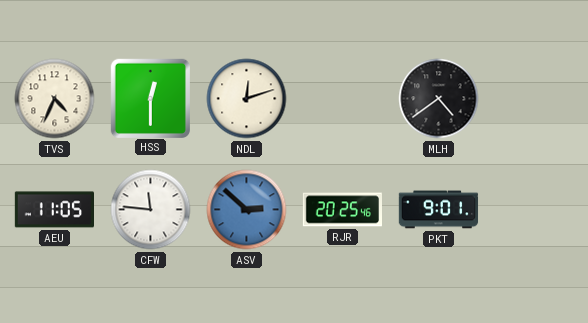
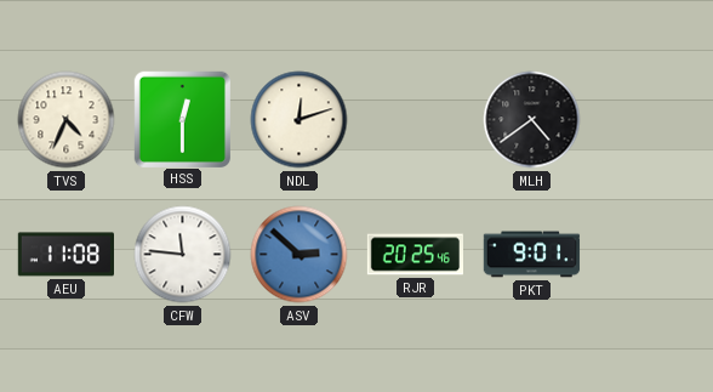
AEU: 11:05 -> 11:08
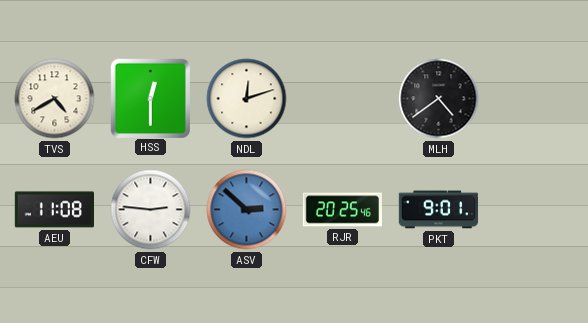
TVS: 4:34 -> 4:40
CFW: 11:46 -> 2:46
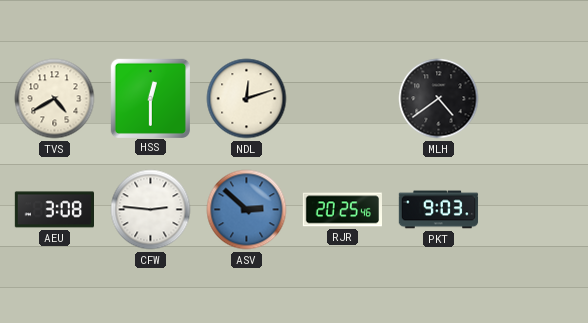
AEU: 11:08 -> 3:08
PKT: 9:01 -> 9:03
